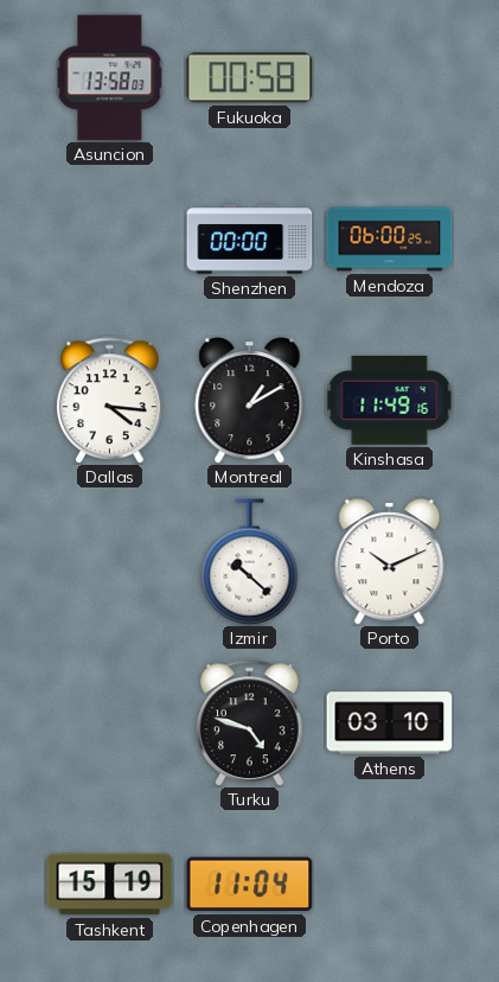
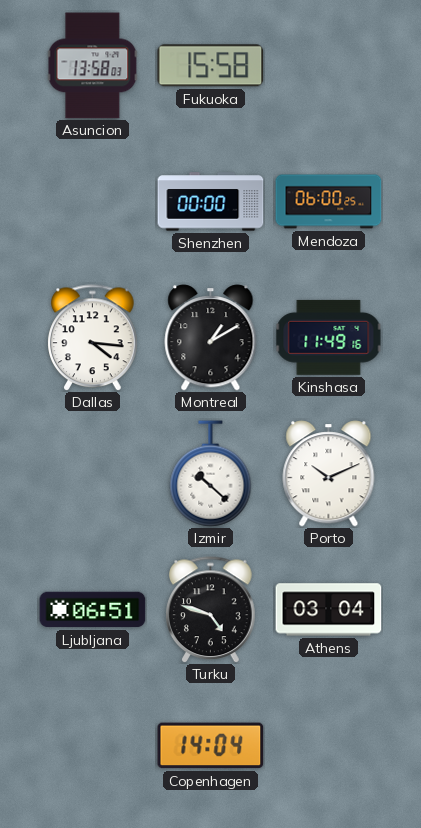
Fukuoka: 00:58 -> 15:58
Ljubljana: none -> 06:51
Athens: 03:10 -> 03:04
Tashkent: 15:19 -> none
Copenhagen: 11:04 -> 14:04
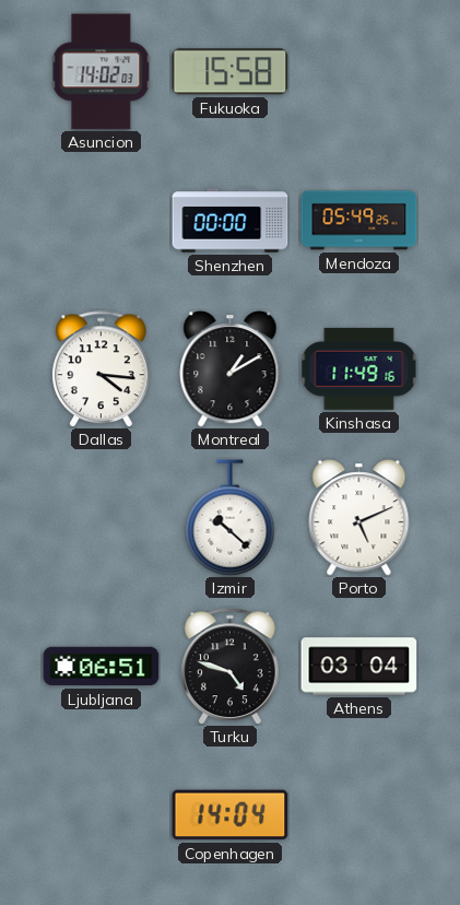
Asuncion: 13:58 -> 14:02
Mendoza: 06:00 -> 05:49
Porto: 10:11 -> 5:11
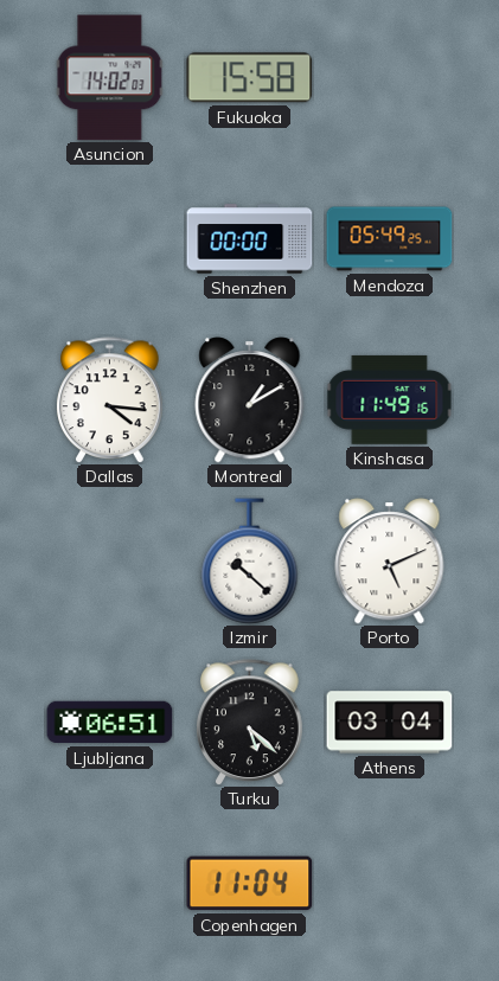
Turku: 4:48 -> 5:22
Copenhagen: 14:04 -> 11:04
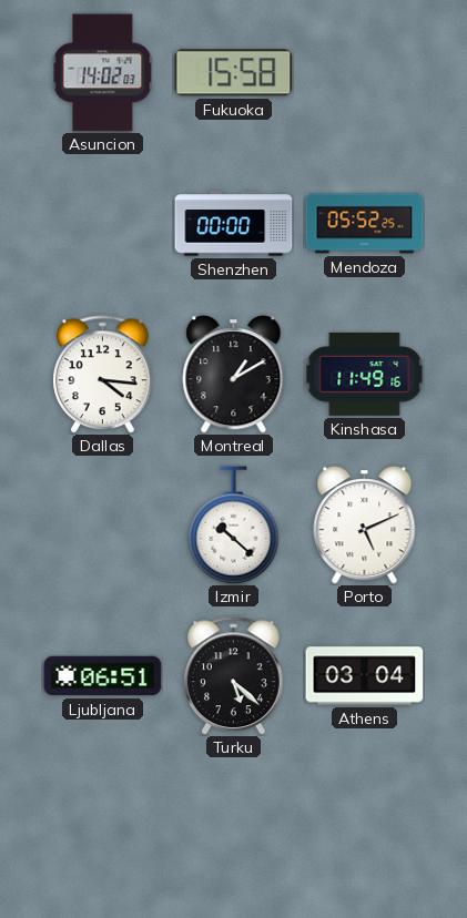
Mendoza: 05:49 -> 05:52
Copenhagen: 11:04 -> none
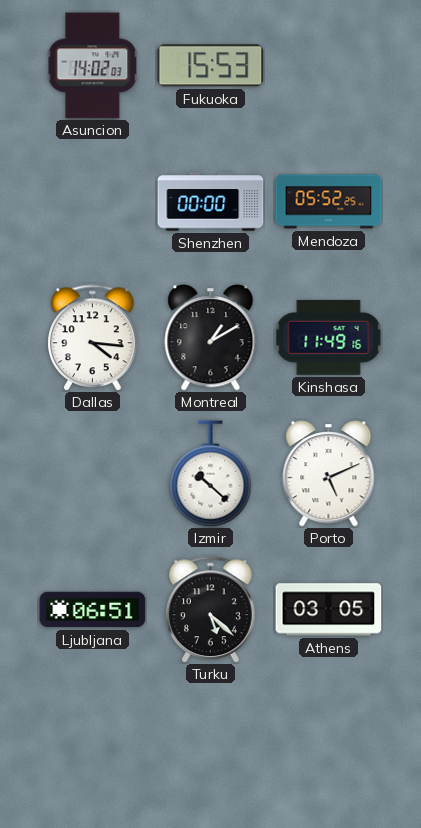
Fukuoka: 15:58 -> 15:53
Athens: 03:04 -> 03:05
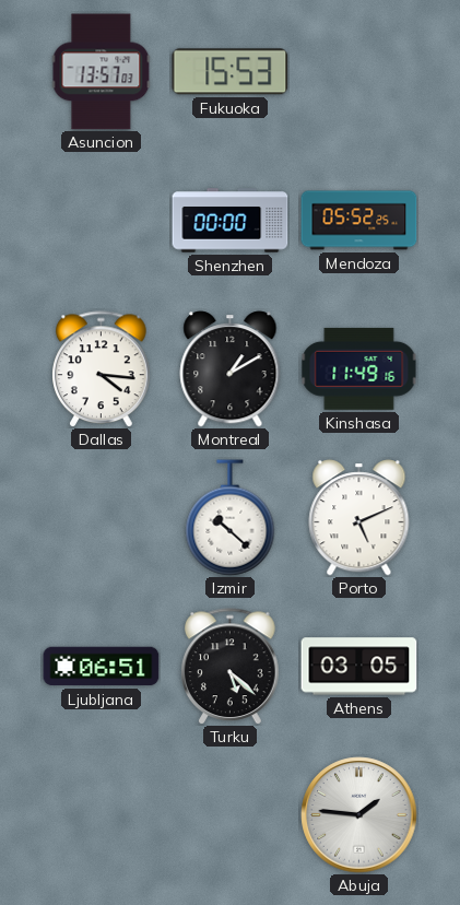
Asuncion: 14:02 -> 13:57
Abuja: none -> 1:46
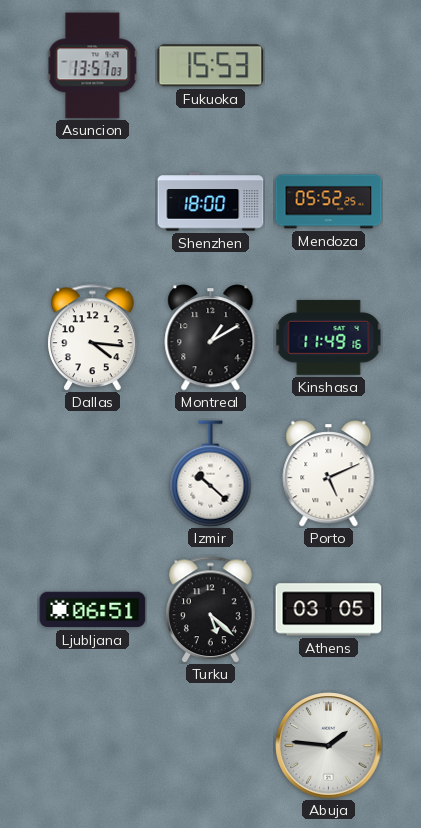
Shenzhen: 00:00 -> 18:00
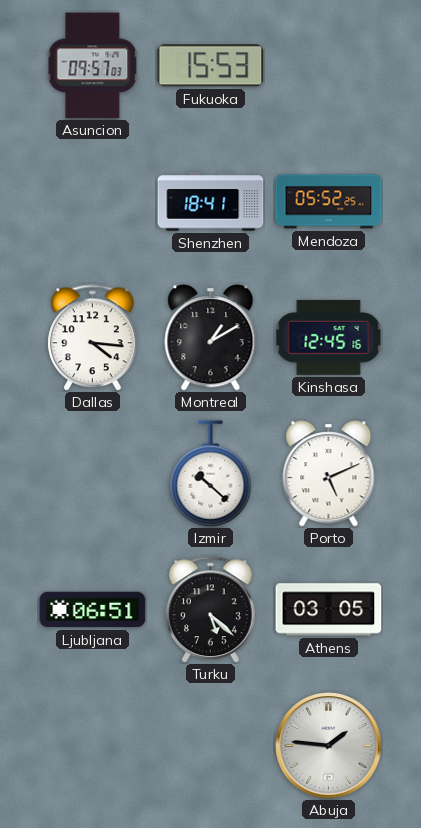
Asuncion: 13:57 -> 09:57
Shenzhen: 18:00 -> 18:41
Kinshasa: 11:49 -> 12:45
